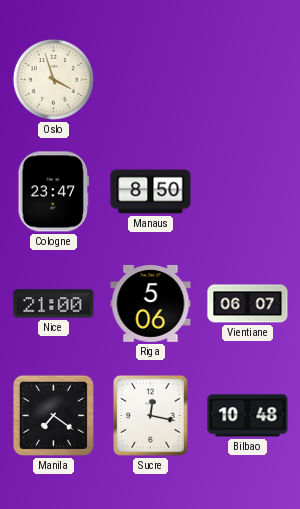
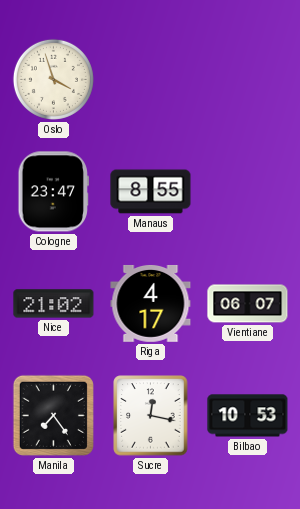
Manaus: 8:50 -> 8:55
Nice: 21:00 -> 21:02
Riga: 5:06 -> 4:17
Manila: 7:21 -> 7:24
Bilbao: 10:48 -> 10:53
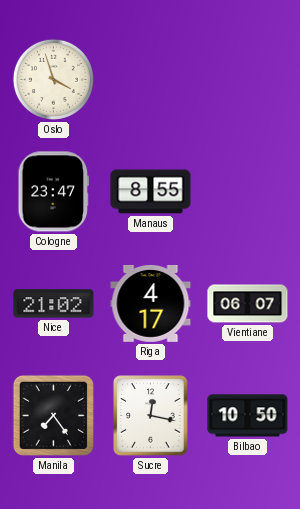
Bilbao: 10:53 -> 10:50
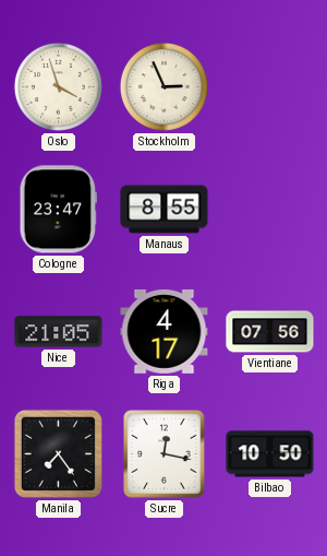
Stockholm: none -> 2:56
Nice: 21:02 -> 21:05
Vientiane: 06:07 -> 07:56
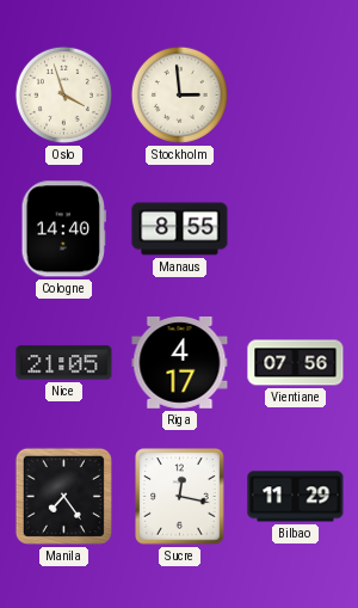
Stockholm: 2:56 -> 2:59
Cologne: 23:47 -> 14:40
Bilbao: 10:50 -> 11:29
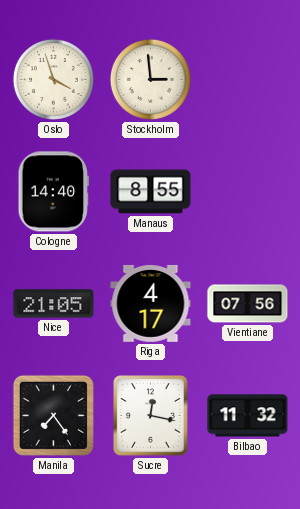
Bilbao: 11:29 -> 11:32
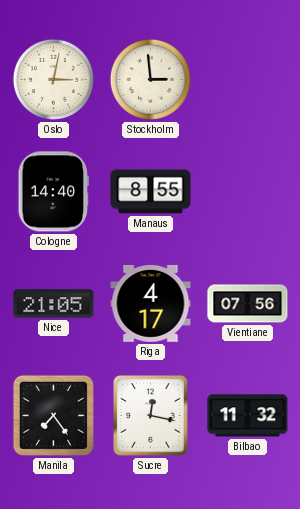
Oslo: 3:57 -> 3:02
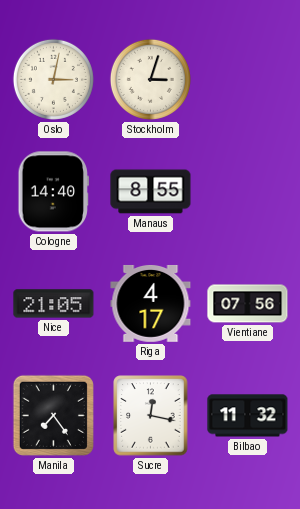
Stockholm: 2:59 -> 3:03
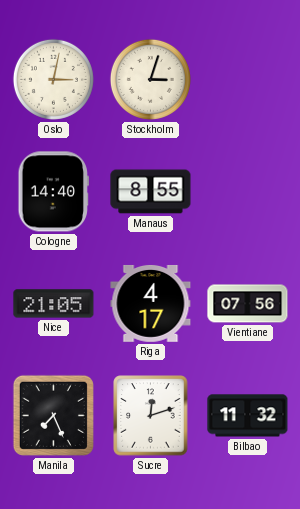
Manila: 7:24 -> 7:26
Sucre: 12:17 -> 12:12
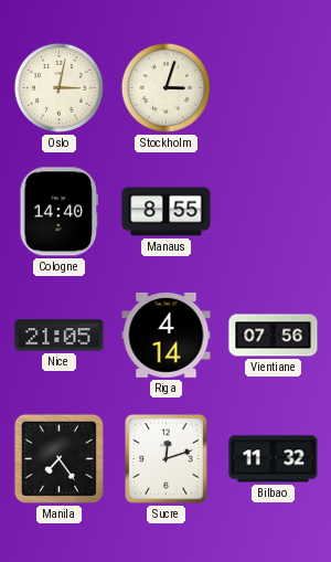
Riga: 4:17 -> 4:14
Manila: 7:26 -> 7:24
